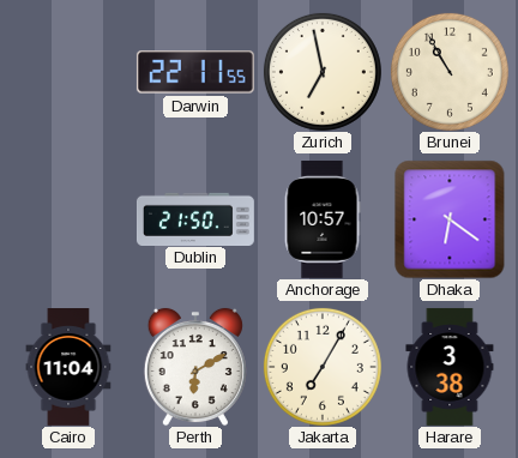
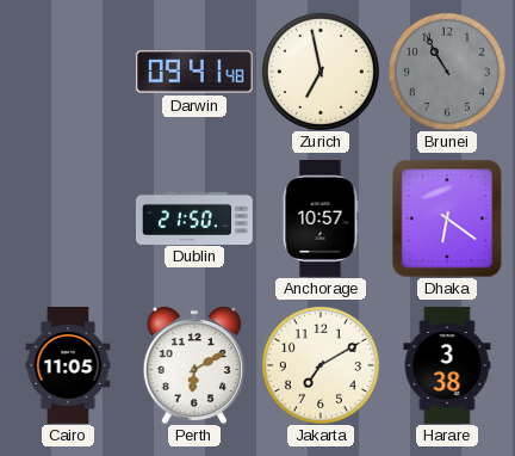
Darwin: 22:11 -> 09:41
Brunei dial: cream -> grey
Cairo: 11:04 -> 11:05
Jakarta: 7:05 -> 7:10
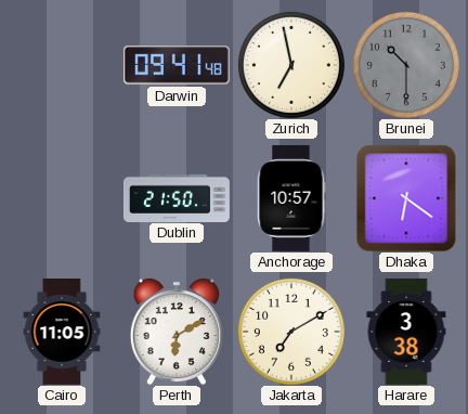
Brunei: 10:55 -> 10:30
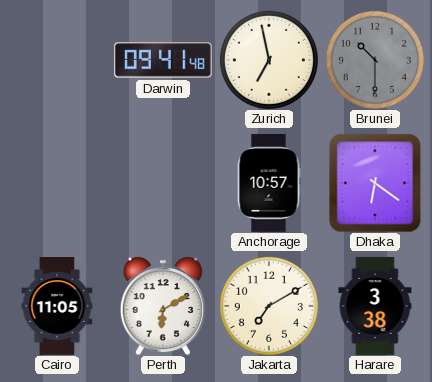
Dublin: 21:50 -> none
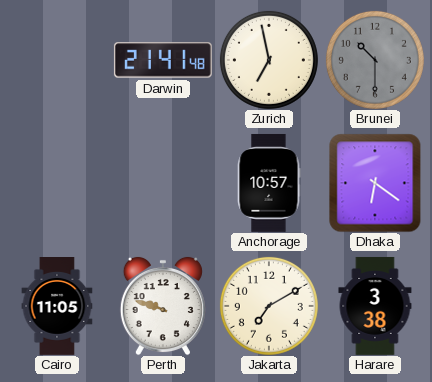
Darwin: 09:41 -> 21:41
Perth: 6:10 -> 9:48
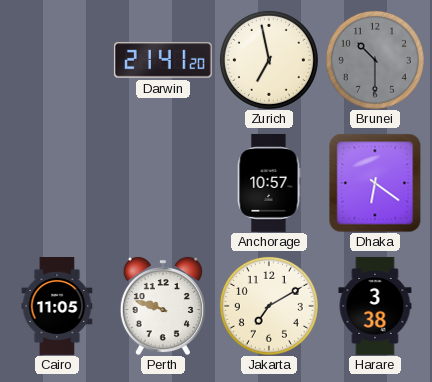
Darwin: 21:41:48 -> 21:41:20
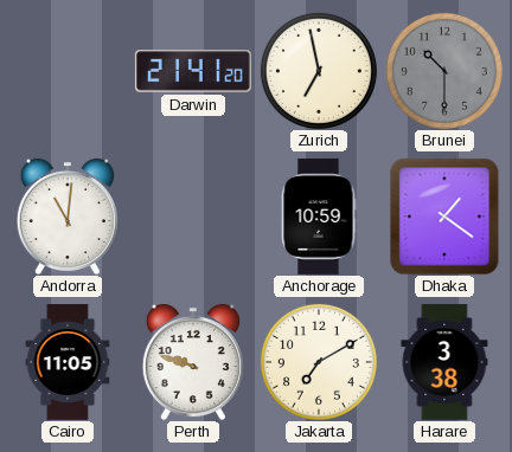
Andorra: none -> 11:01
Anchorage: 10:57 -> 10:59
Dhaka: 6:21 -> 1:21
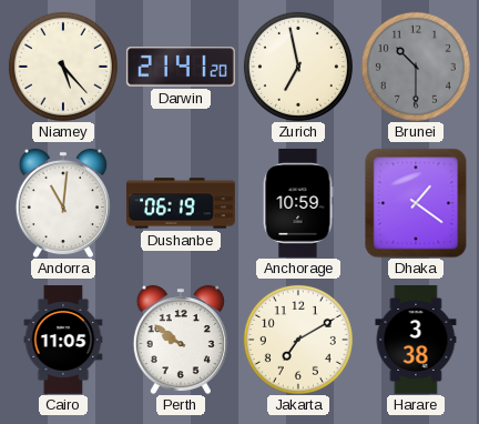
Niamey: none -> 5:23
Dushanbe: none -> 06:19
Perth: 9:48 -> 9:51
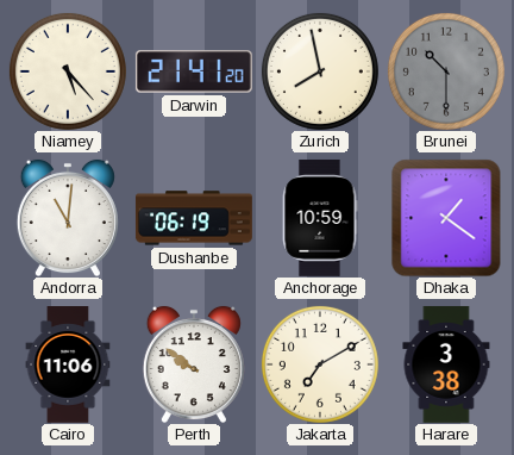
Zurich: 6:58 -> 7:58
Cairo: 11:05 -> 11:06
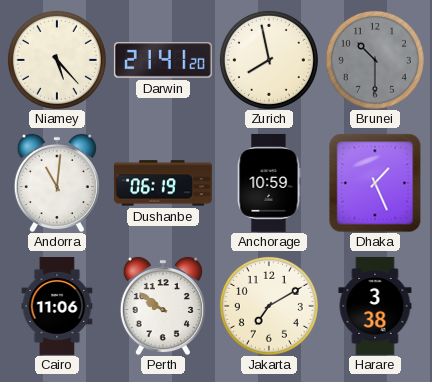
Dhaka: 1:21 -> 1:26
